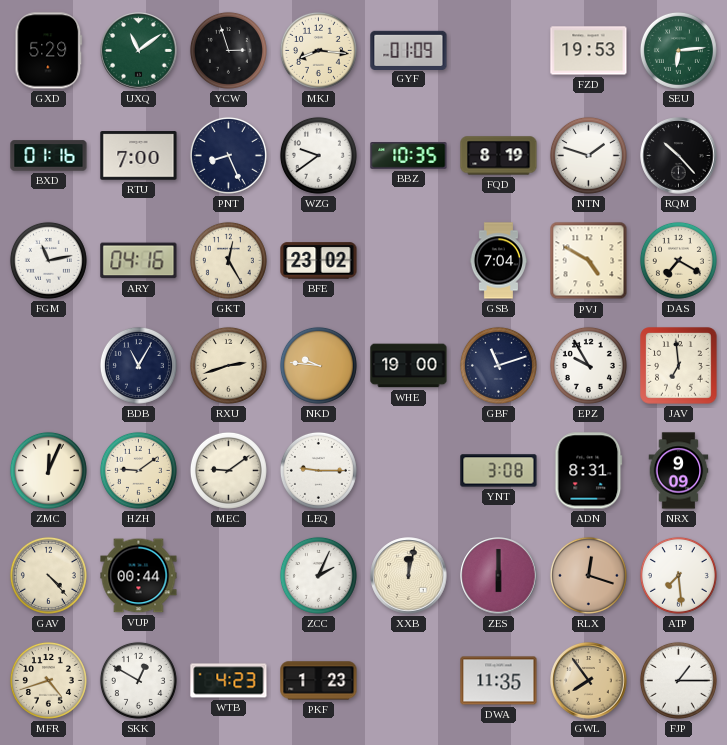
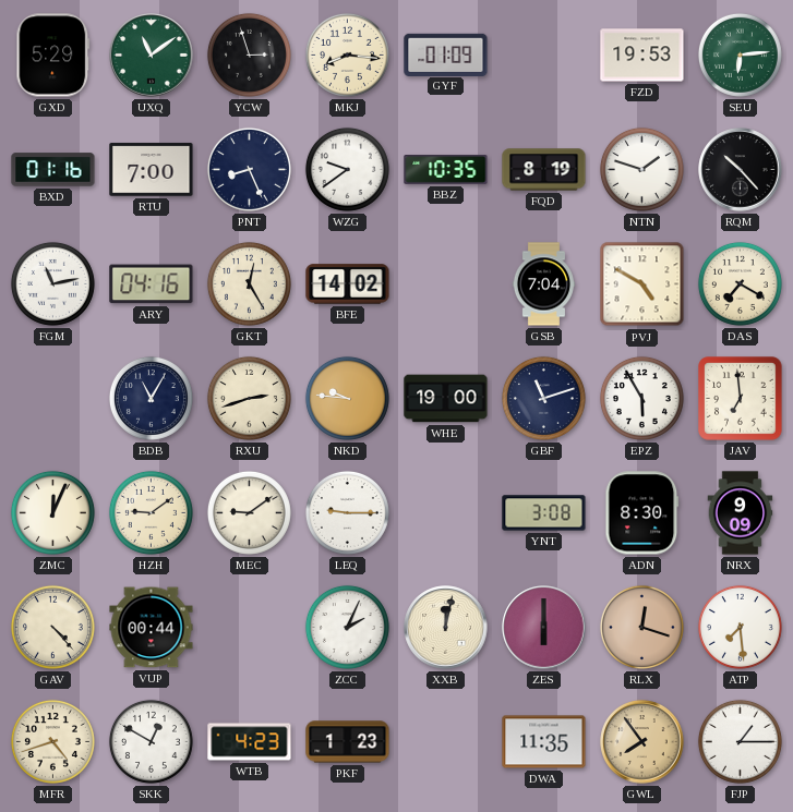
BFE: 23:02 -> 14:02
EPZ: 9:55 -> 5:55
ADN: 8:31 -> 8:30
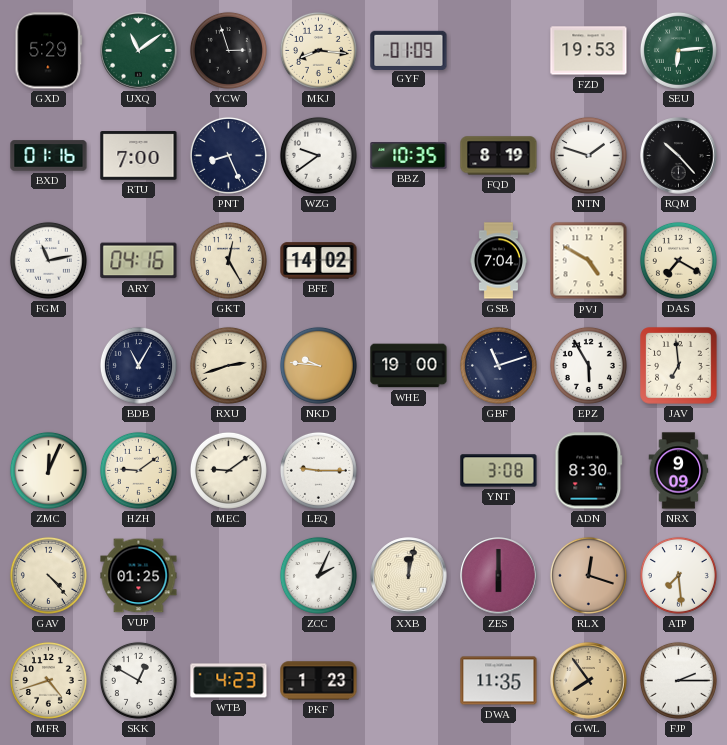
VUP: 00:44 -> 01:25
FJP: 1:15 -> 2:15
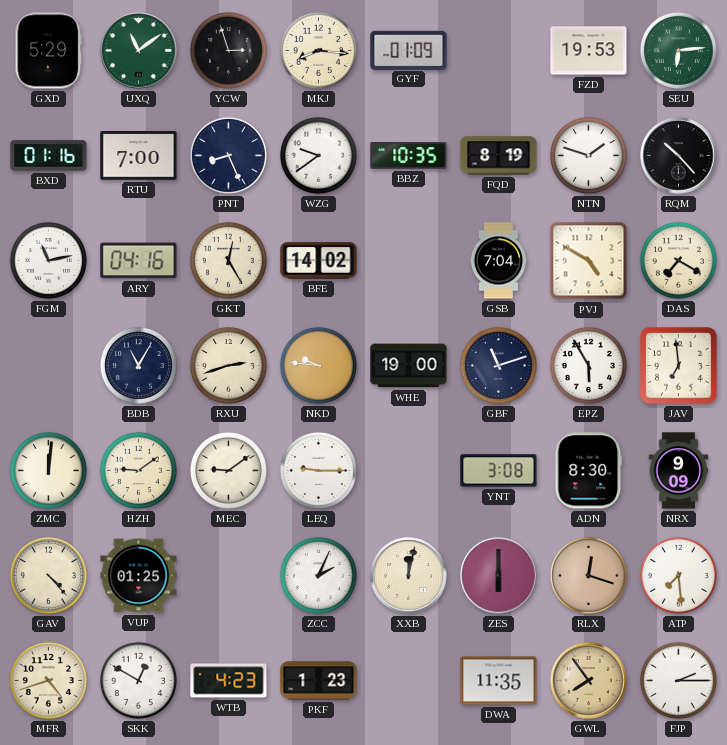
ZMC: 12:04 -> 12:01
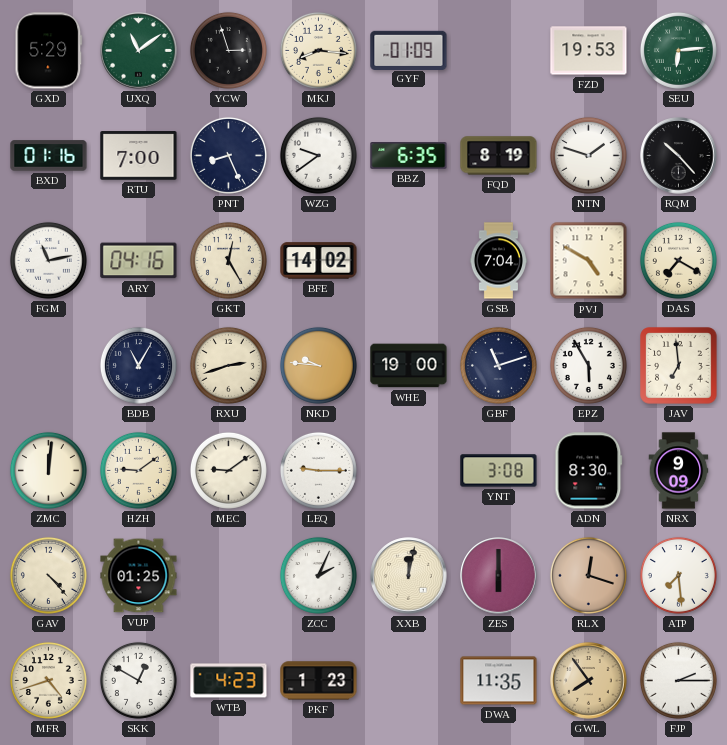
BBZ: 10:35 -> 6:35
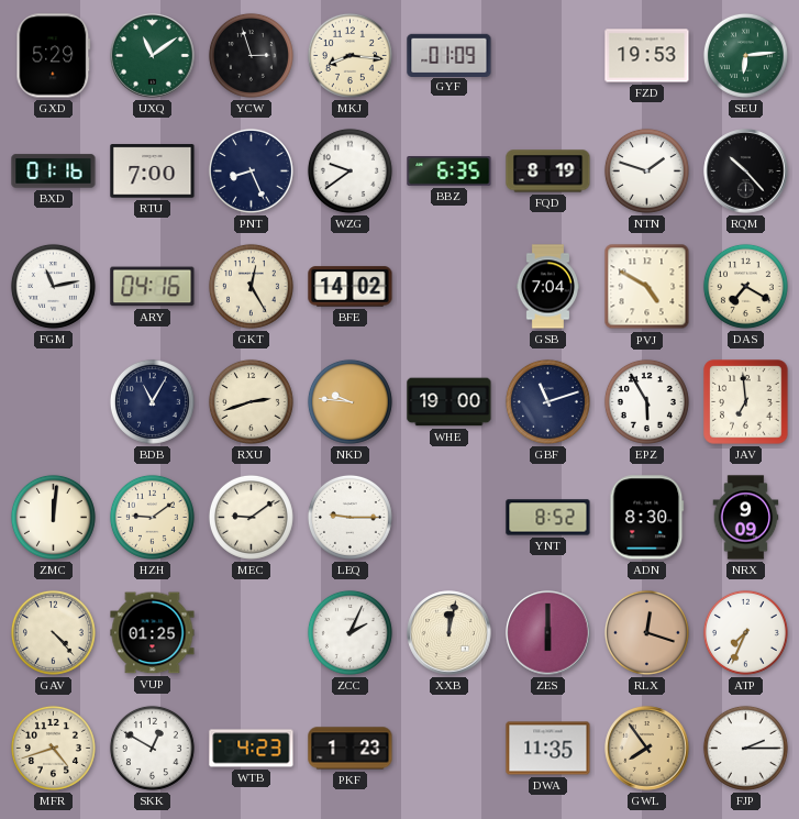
YNT: 3:08 -> 8:52
ATP: 7:29 -> 7:34
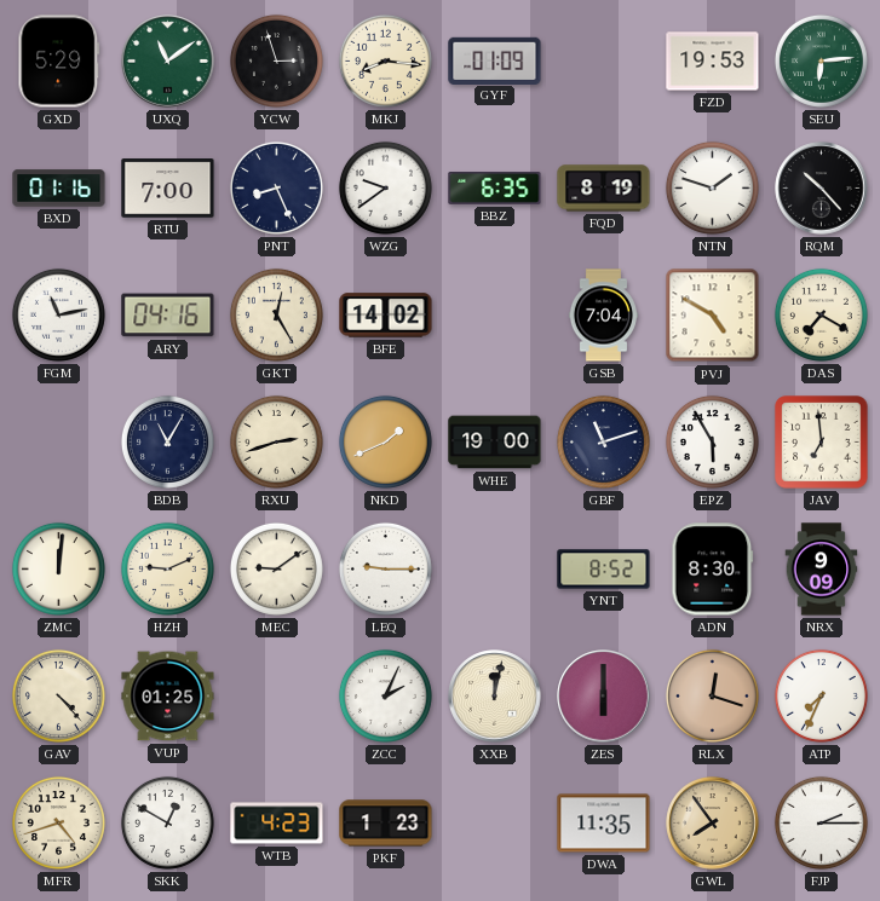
NKD: 9:46 -> 1:41
HZH: 9:09 -> 9:11
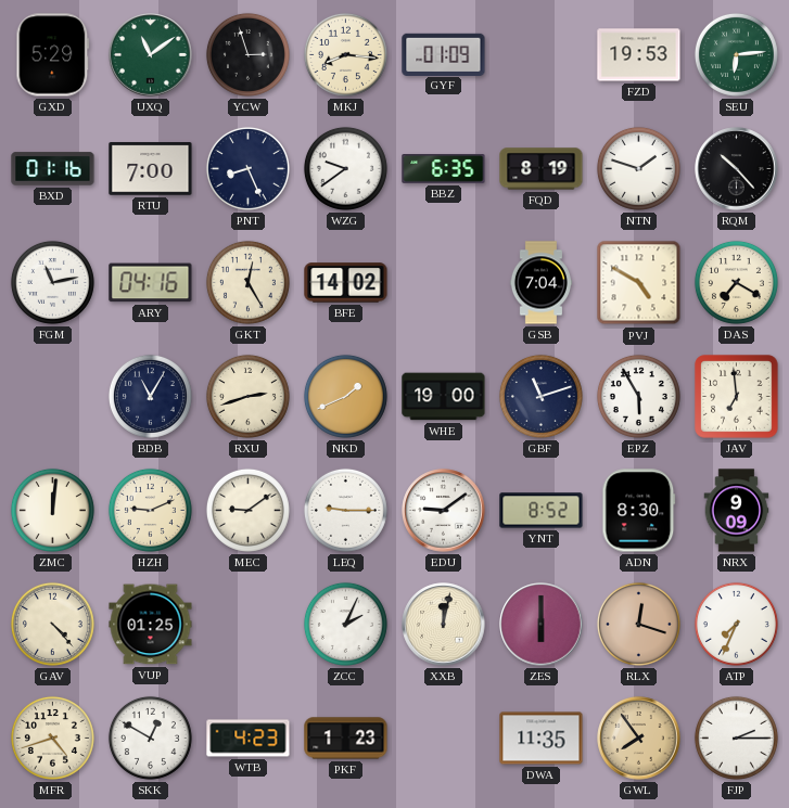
EDU: none -> 9:09
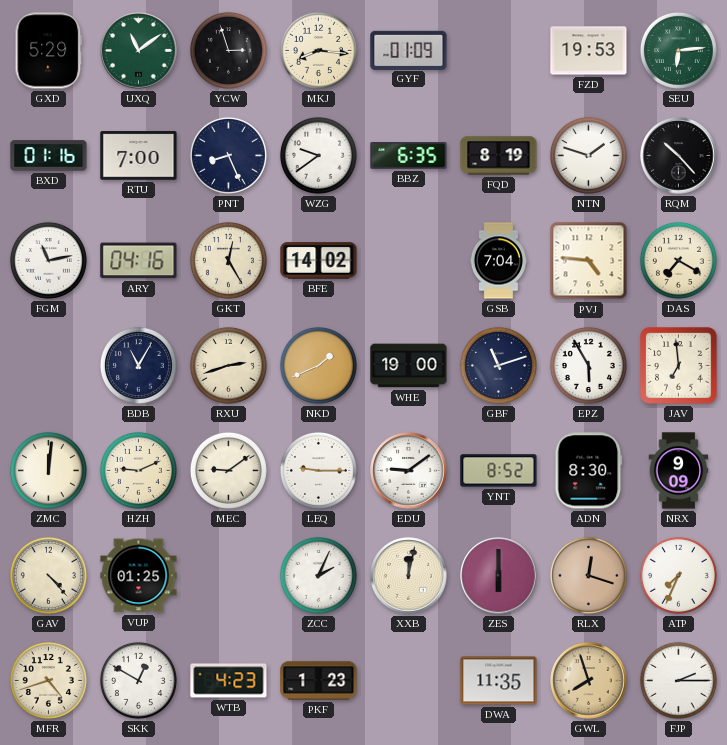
PVJ: 4:50 -> 4:46
GWL: 7:54 -> 7:57
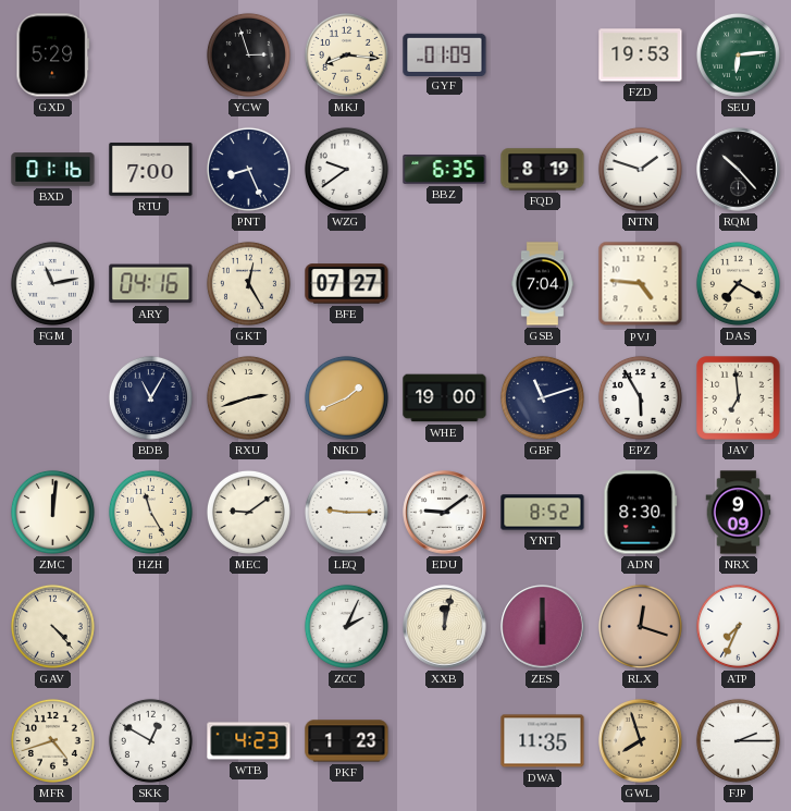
UXQ: 11:09 -> none
BFE: 14:02 -> 07:27
HZH: 9:11 -> 11:25
VUP: 01:25 -> none
